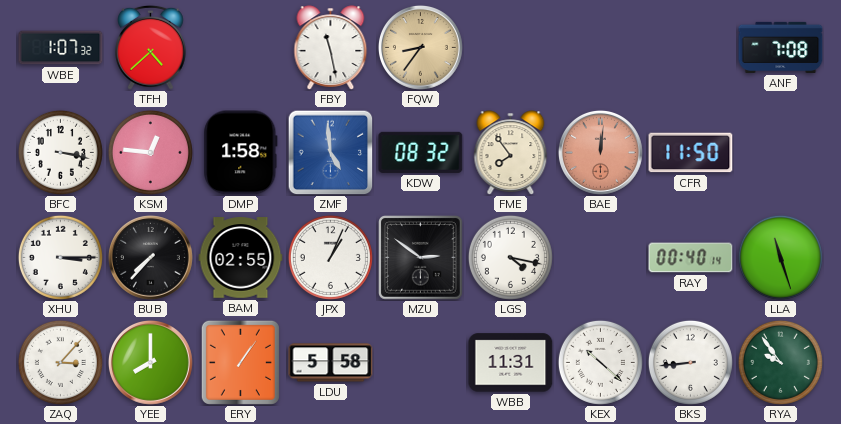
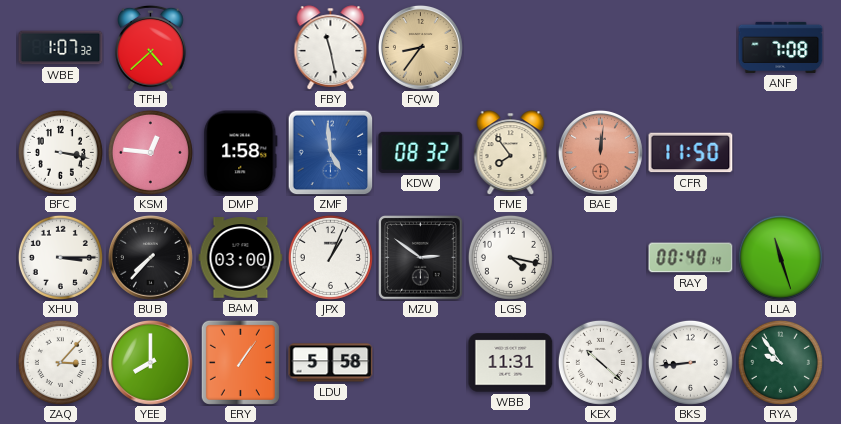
BAM: 02:55 -> 03:00
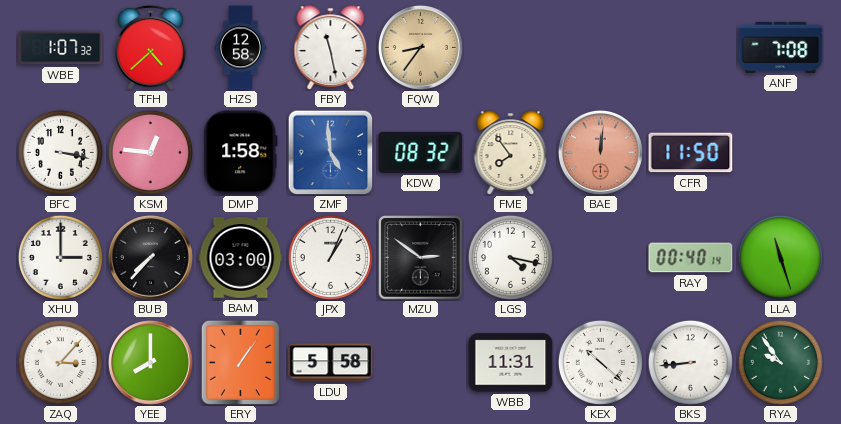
HZS: none -> 12:58
XHU: 3:15 -> 3:00
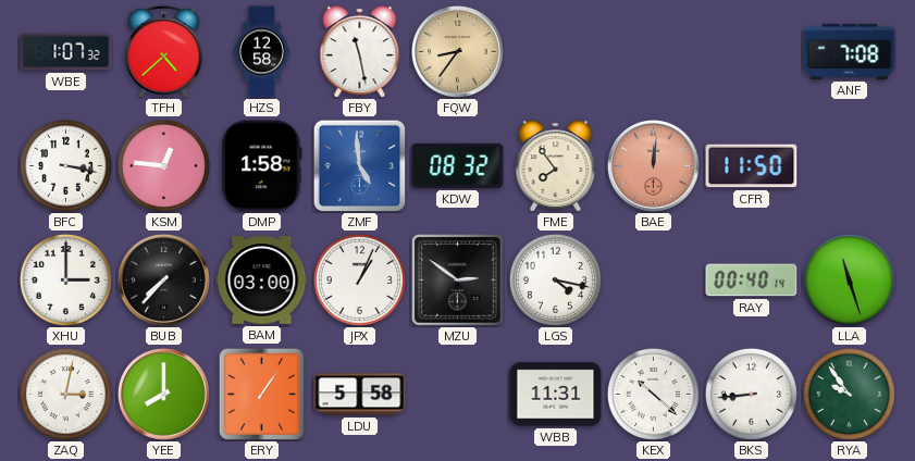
ZAQ: 3:07 -> 3:02
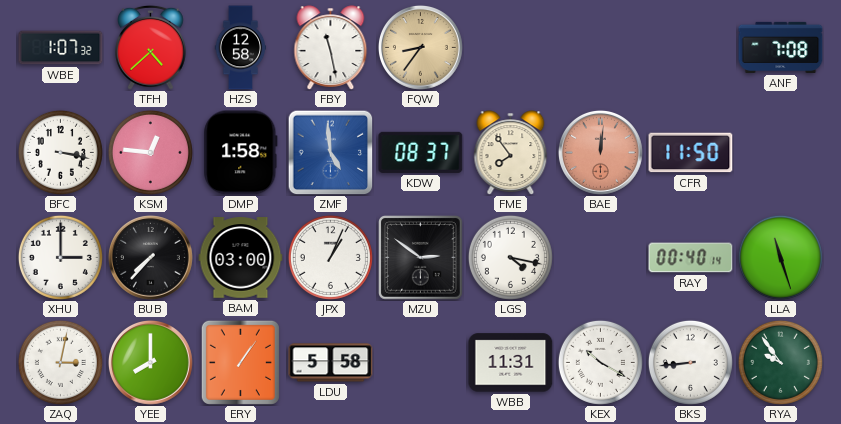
KDW: 08:32 -> 08:37
KEX: 10:22 -> 10:20
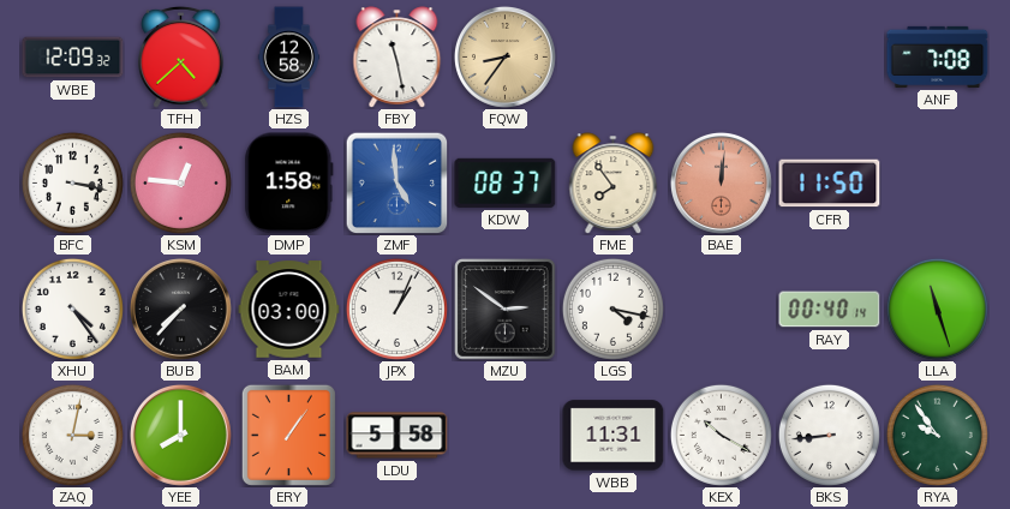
WBE: 1:07 -> 12:09
XHU: 3:00 -> 4:24
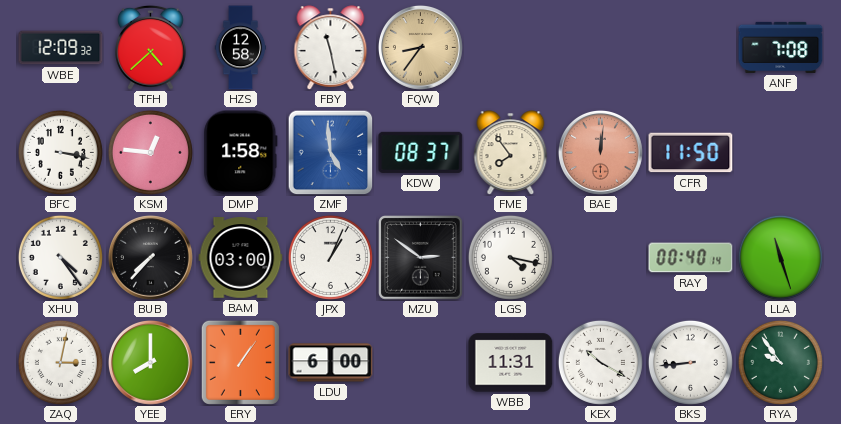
LDU: 5:58 -> 6:00
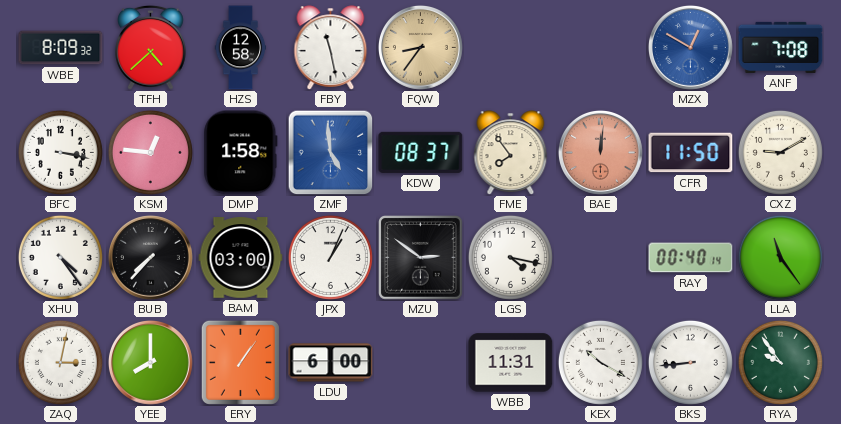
WBE: 12:09 -> 8:09
MZX: none -> 12:50
CXZ: none -> 9:10
LLA: 11:27 -> 11:24
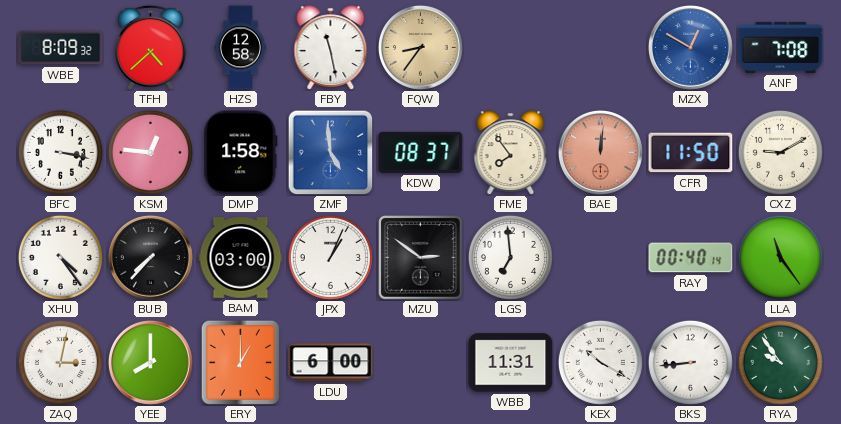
LGS: 4:17 -> 6:59
ERY: 1:06 -> 1:00
